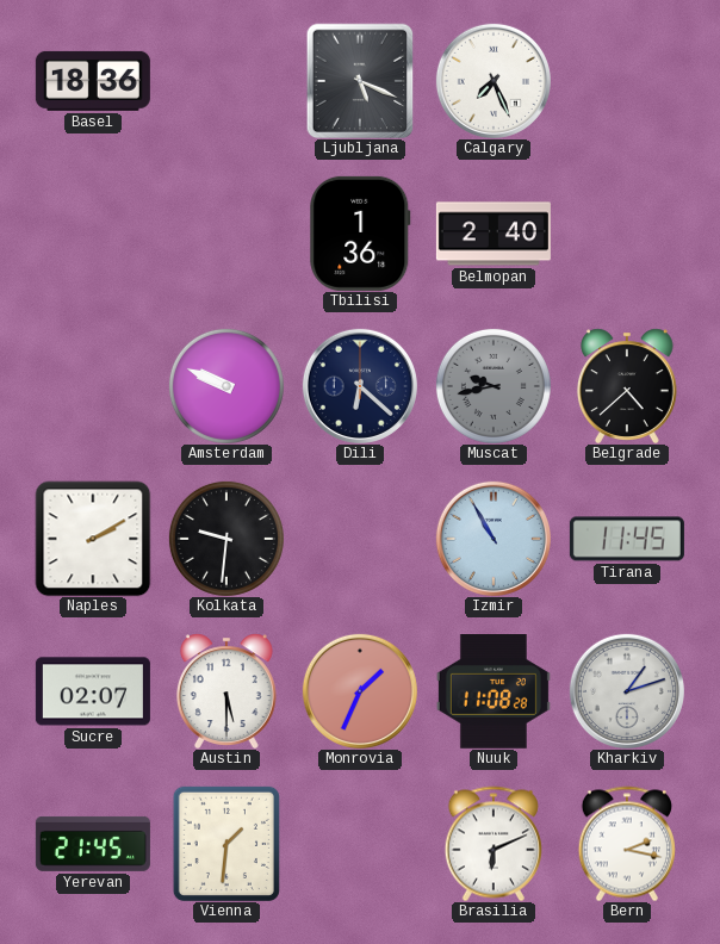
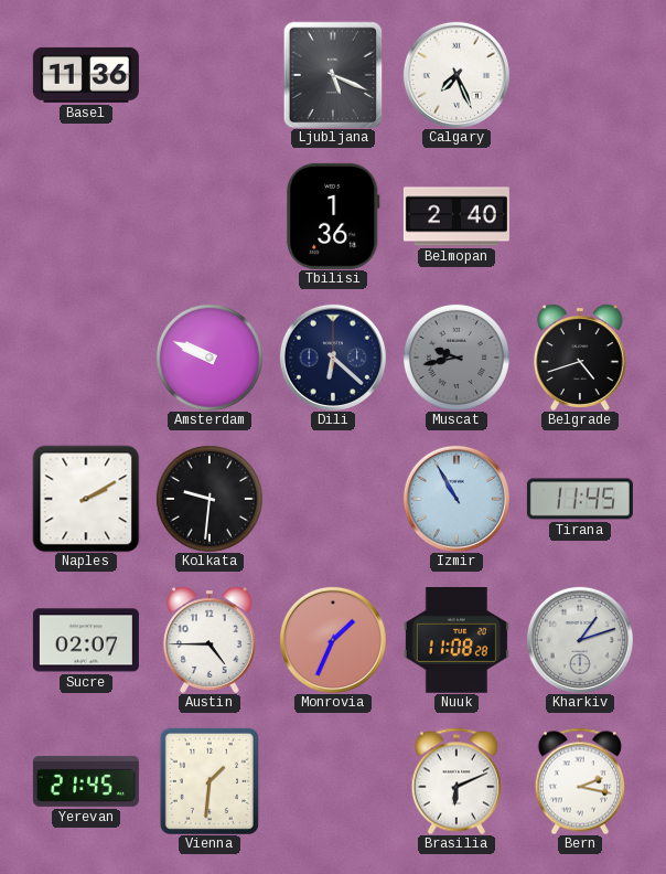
Basel: 18:36 -> 11:36
Belgrade: 4:38 -> 4:42
Austin: 5:30 -> 4:45
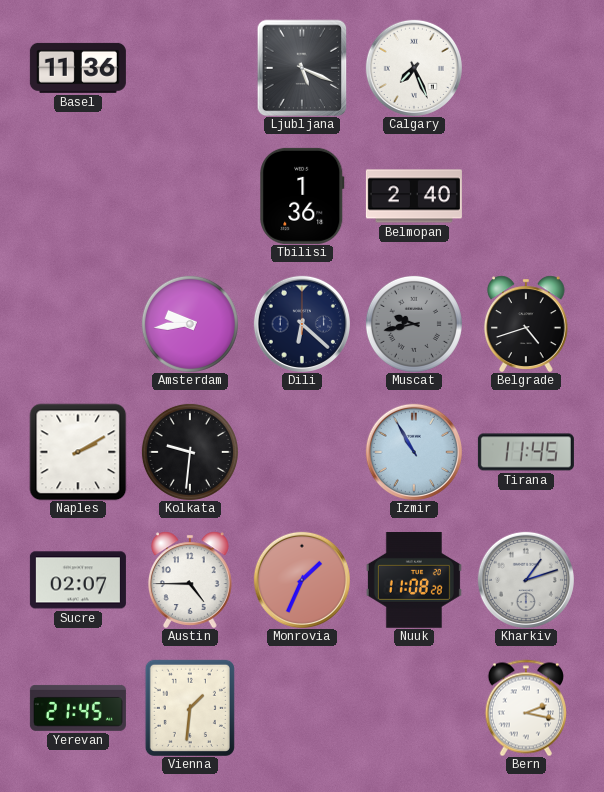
Amsterdam: 9:49 -> 9:44
Brasilia: 6:11 -> none
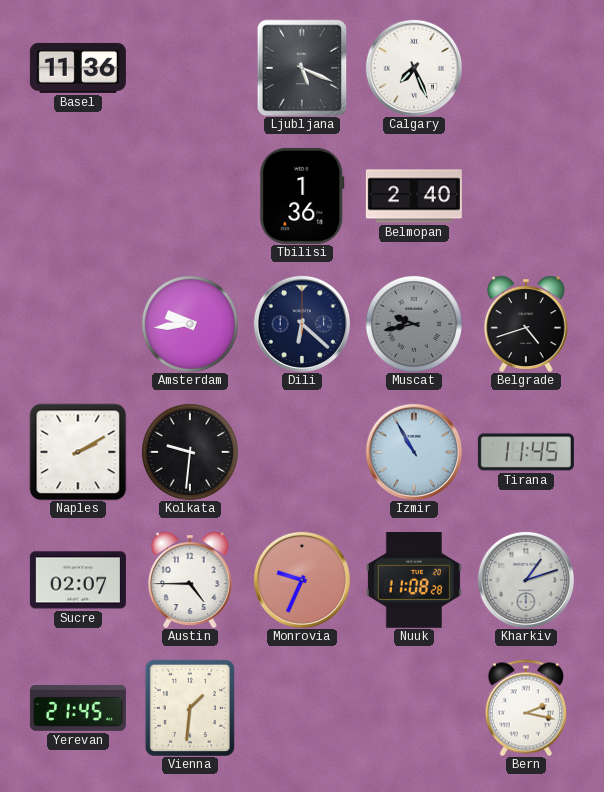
Monrovia: 1:34 -> 9:34
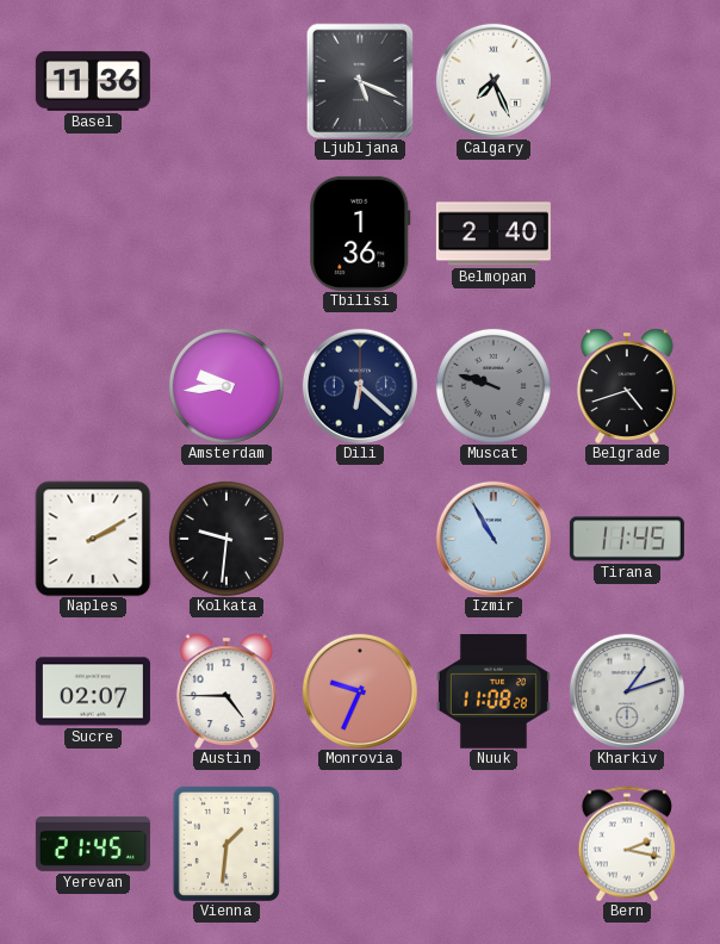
Muscat: 9:43 -> 9:48
